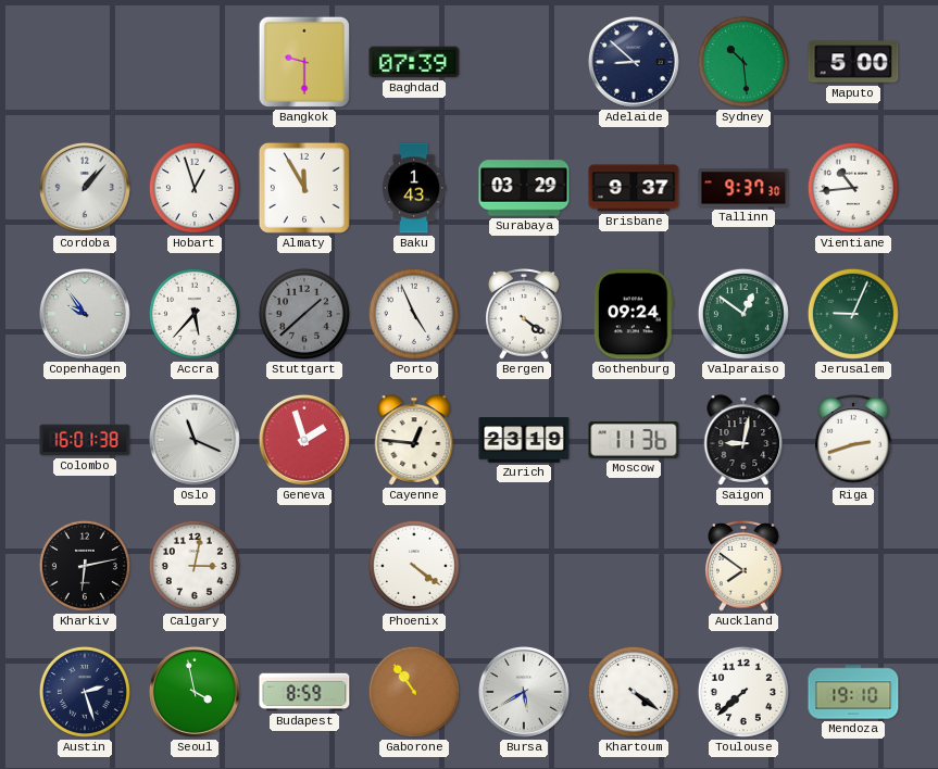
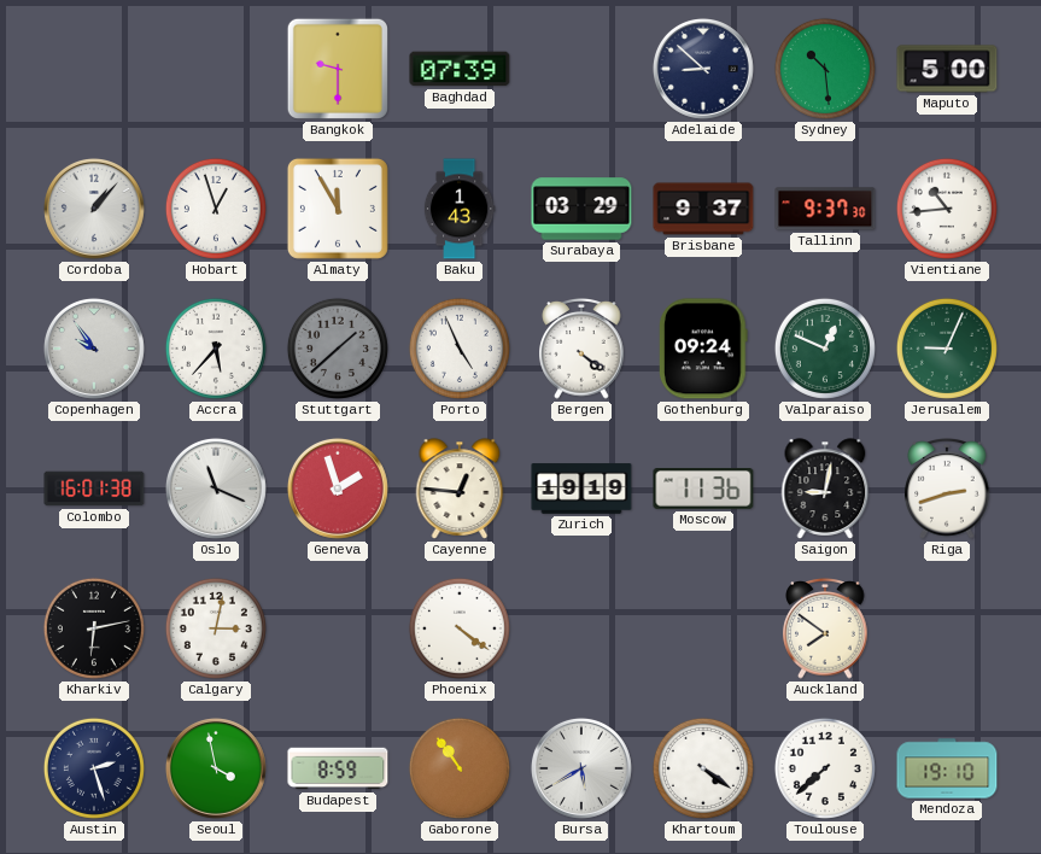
Valparaiso: 12:51 -> 12:49
Zurich: 23:19 -> 19:19
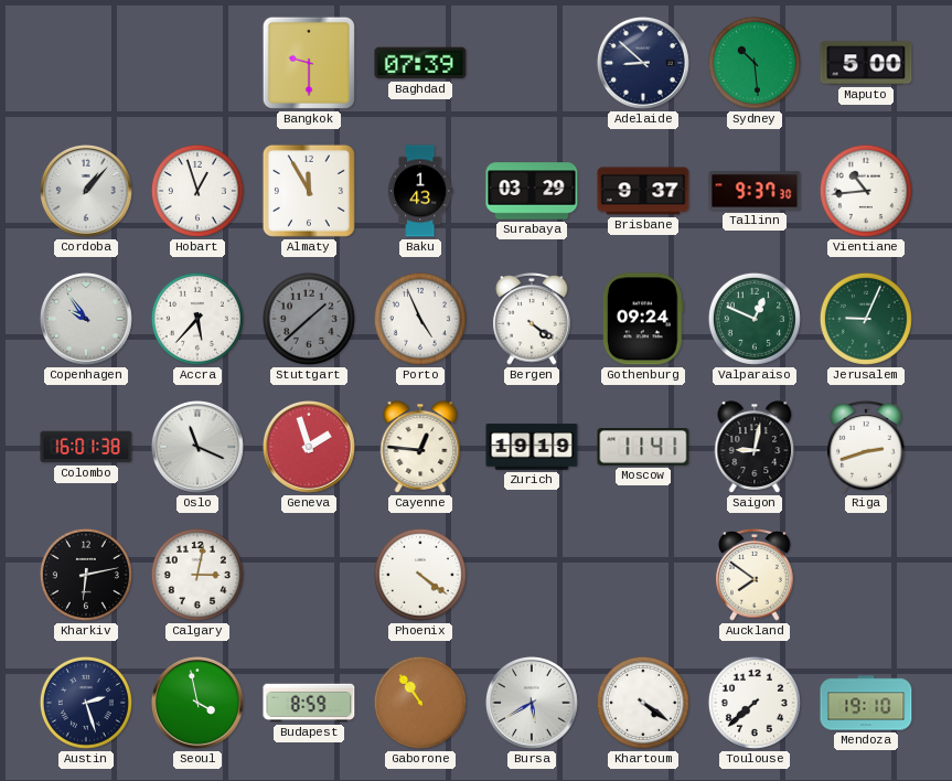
Moscow: 11:36 -> 11:41
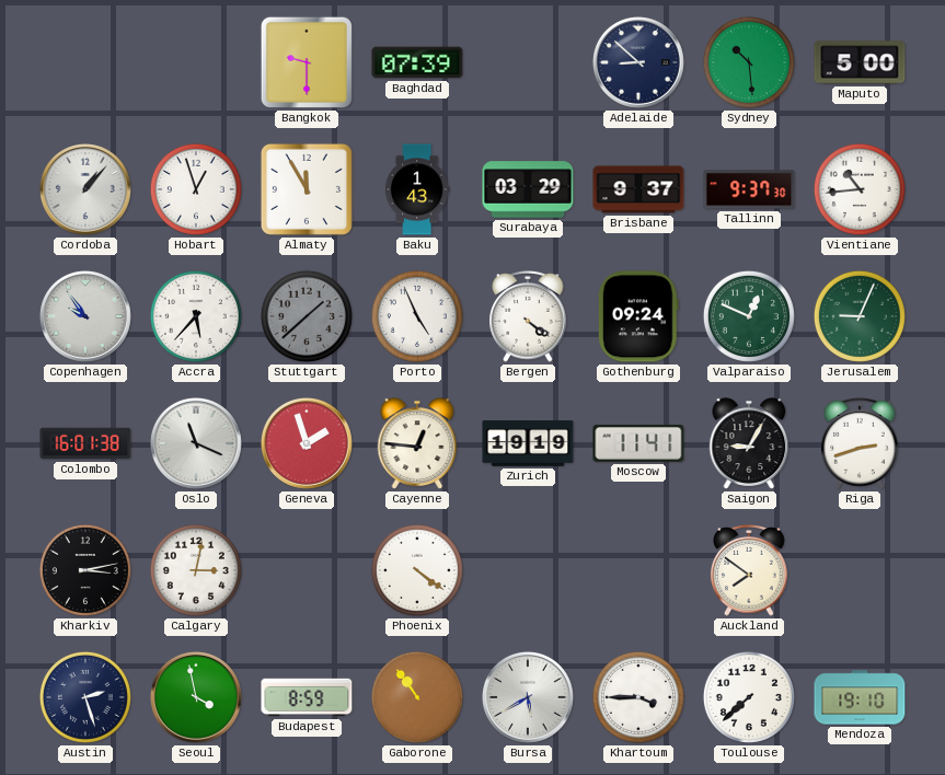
Saigon: 9:02 -> 9:05
Kharkiv: 6:13 -> 3:13
Khartoum: 4:21 -> 3:45
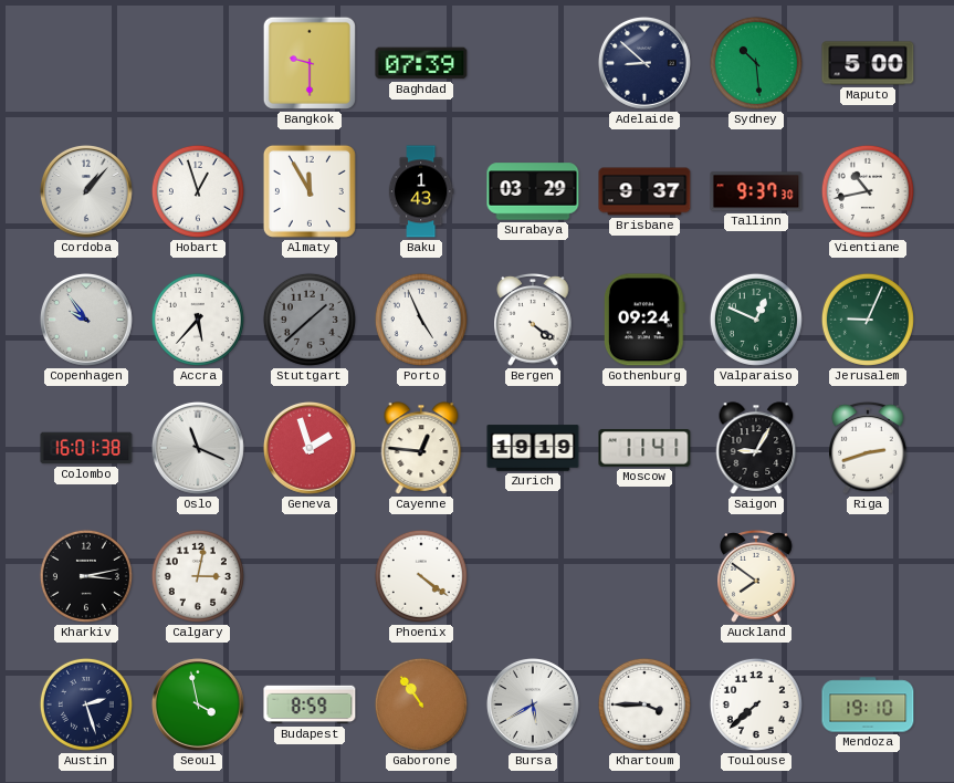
Vientiane: 10:44 -> 10:43
